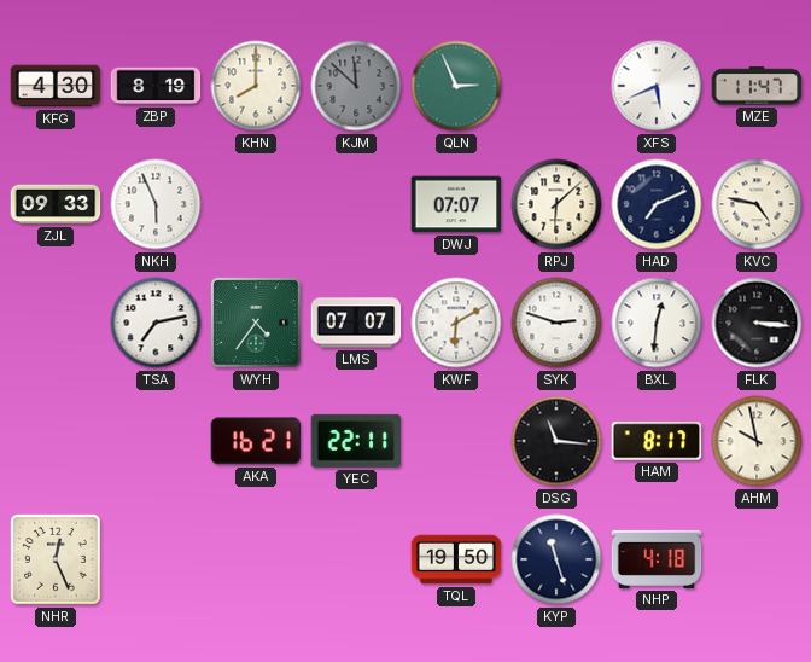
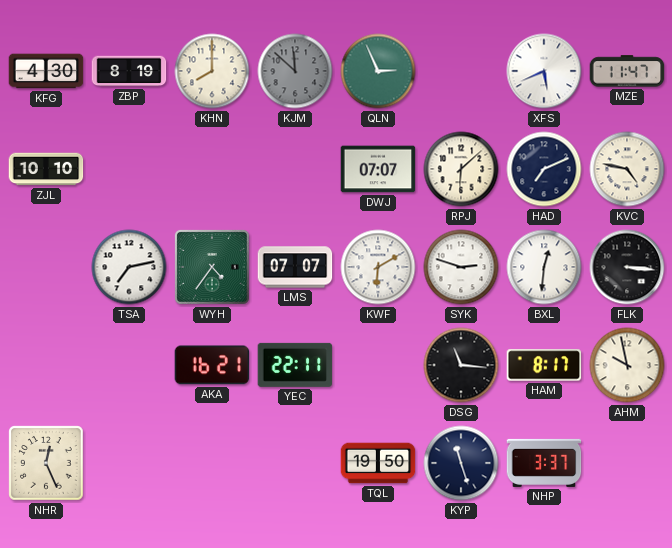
ZJL: 09:33 -> 10:10
NKH: 5:56 -> none
NHP: 4:18 -> 3:37
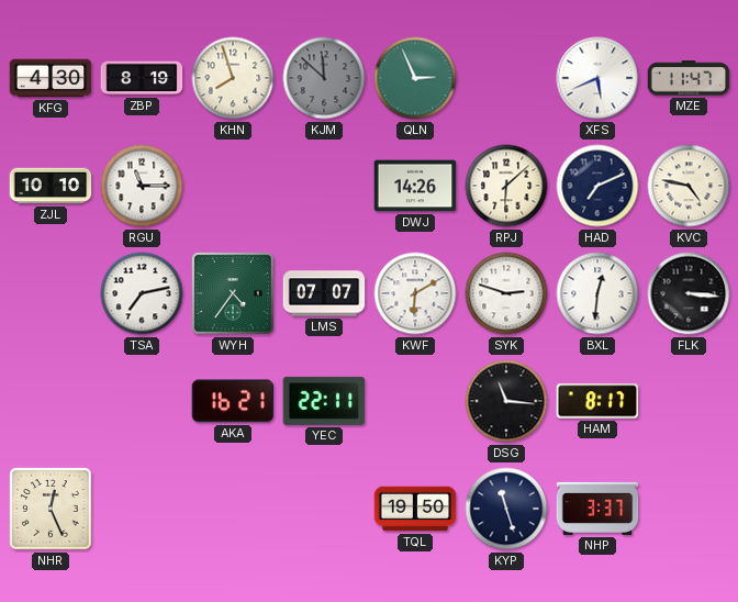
KHN: 8:00 -> 7:57
RGU: none -> 11:15
DWJ: 07:07 -> 14:26
AHM: 9:58 -> none
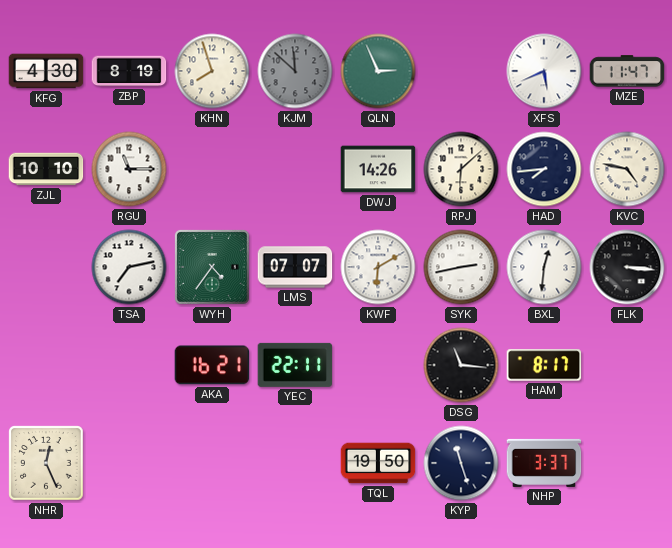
HAD: 7:11 -> 7:44
SYK: 2:48 -> 2:43
